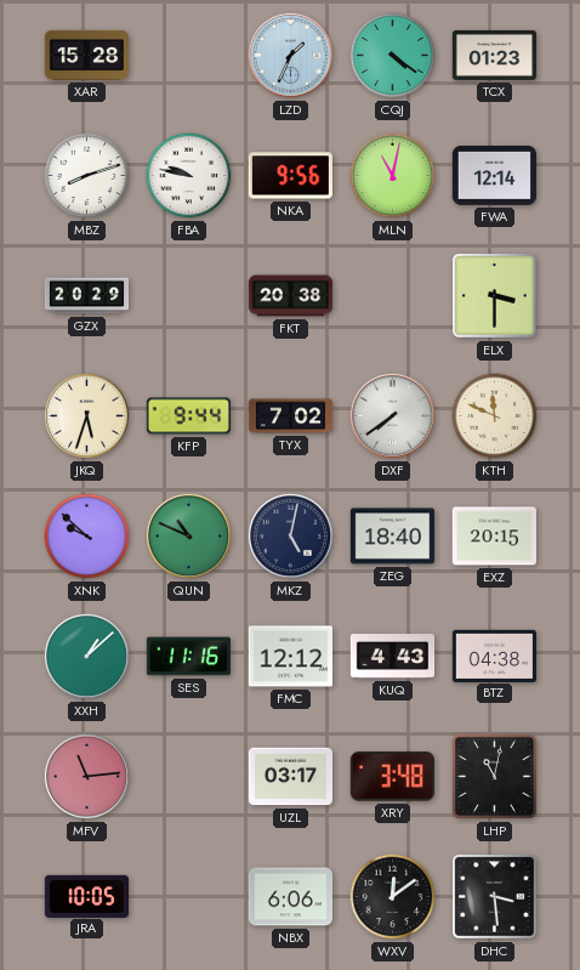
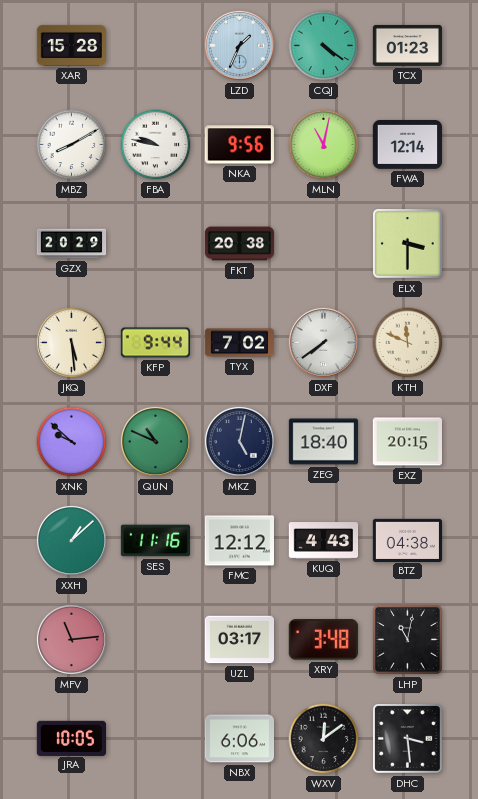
MBZ: 8:12 -> 8:10
JKQ: 5:33 -> 5:29
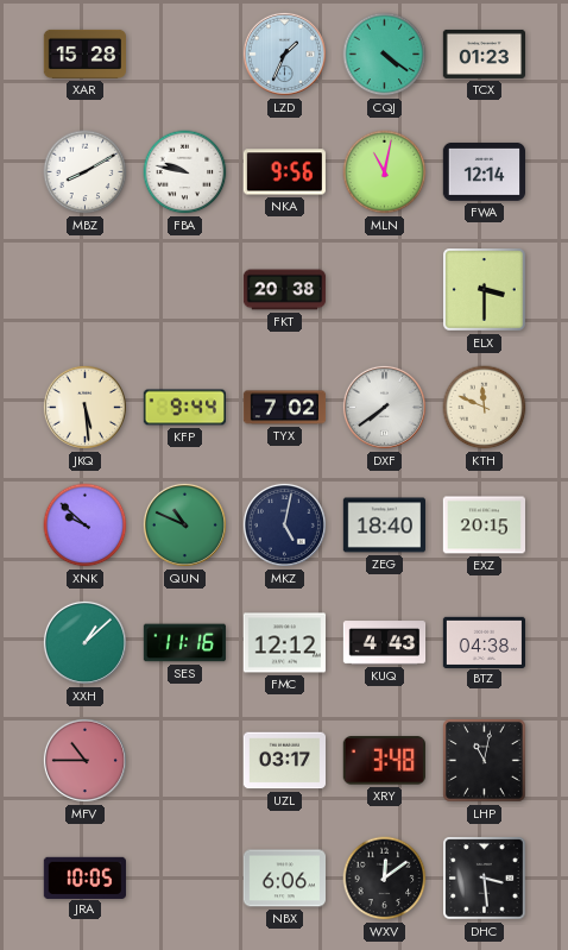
GZX: 20:29 -> none
MFV: 11:14 -> 10:45
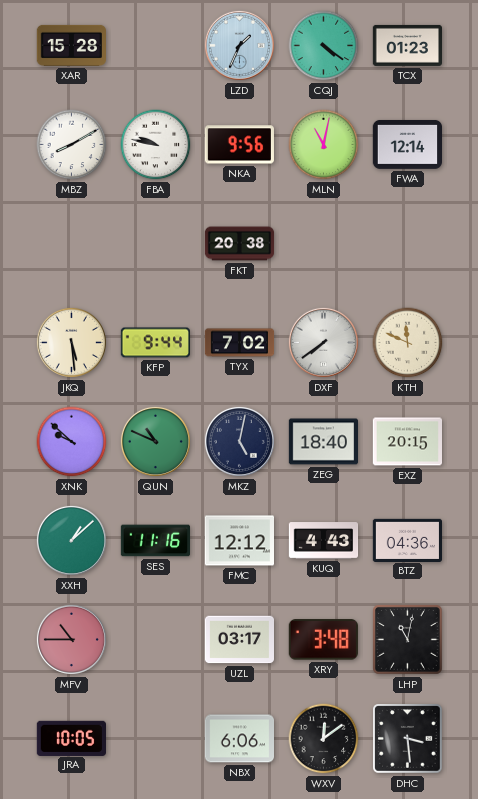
ELX: 3:30 -> none
BTZ: 04:38 -> 04:36
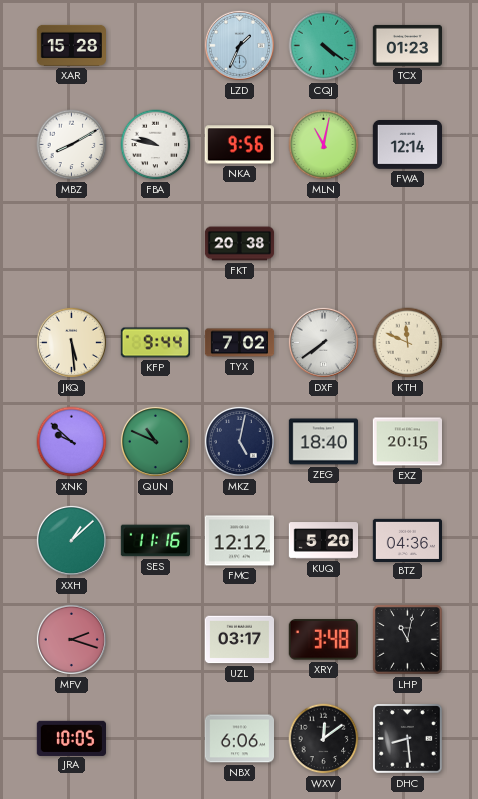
KUQ: 4:43 -> 5:20
MFV: 10:45 -> 2:18
DHC: 3:29 -> 8:29
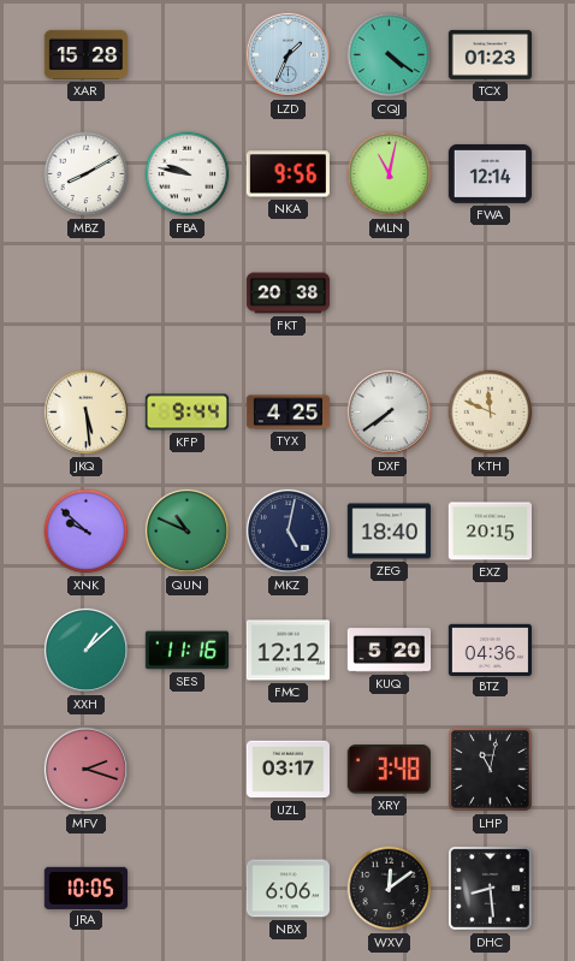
TYX: 7:02 -> 4:25
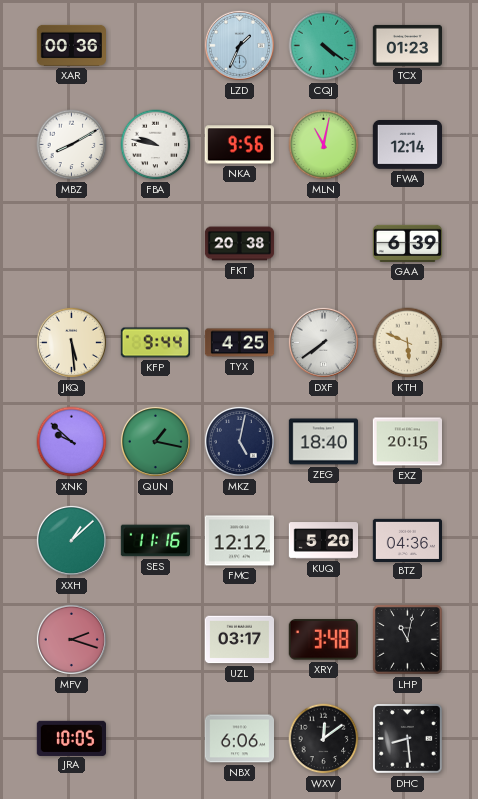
XAR: 15:28 -> 00:36
GAA: none -> 6:39
KTH: 11:49 -> 5:49
QUN: 10:49 -> 1:17
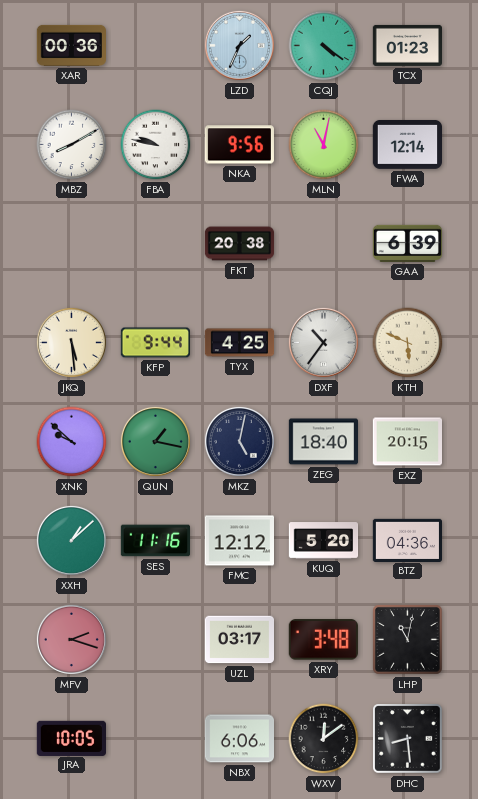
DXF: 7:39 -> 10:36
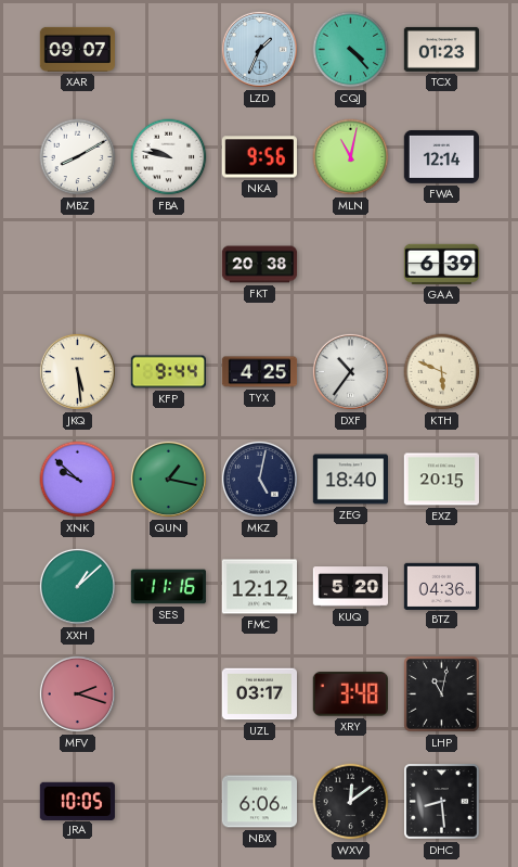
XAR: 00:36 -> 09:07
CQJ: 4:21 -> 4:23
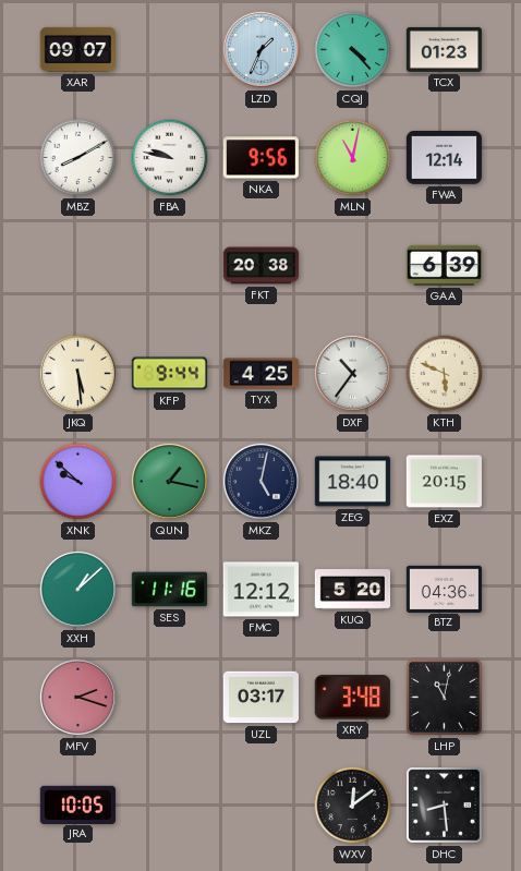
NBX: 6:06 -> none
